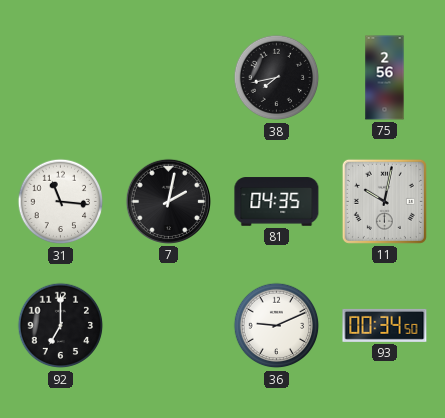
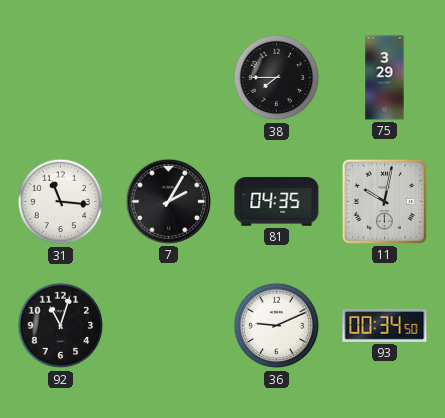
38: 7:43 -> 7:45
75: 2:56 -> 3:29
7: 2:02 -> 2:05
92: 7:00 -> 11:03
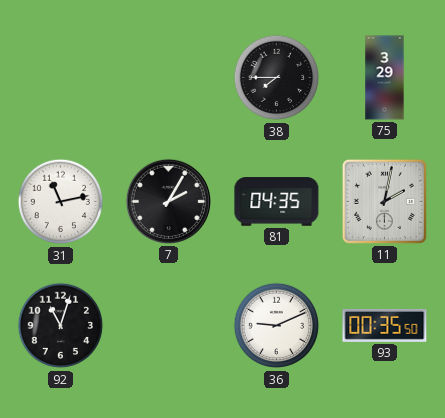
31: 11:16 -> 11:13
11: 10:02 -> 2:02
93: 00:34 -> 00:35
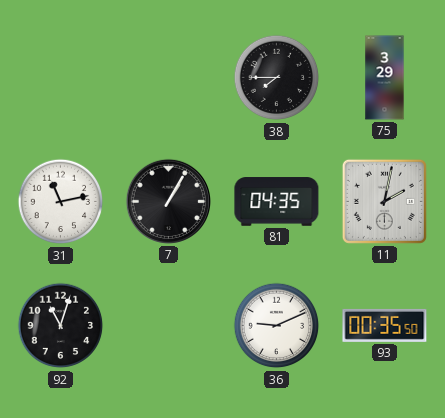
7: 2:05 -> 1:05
